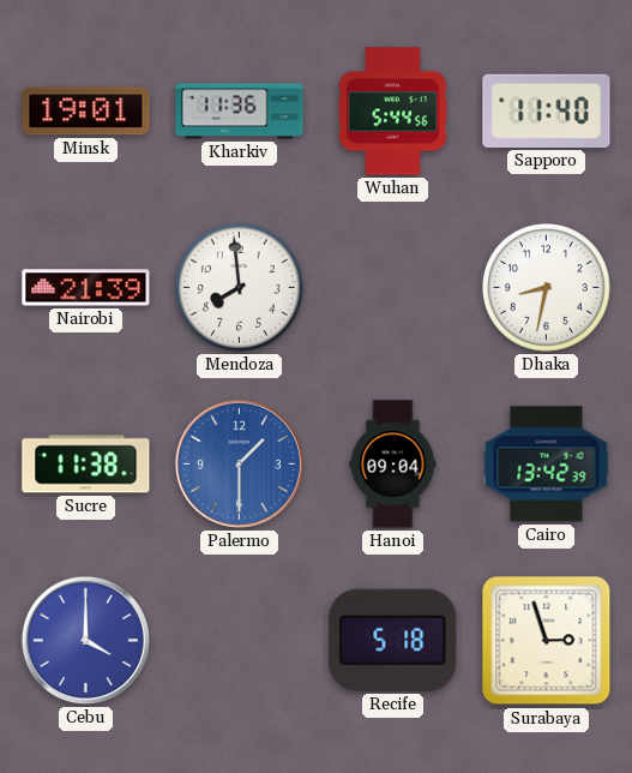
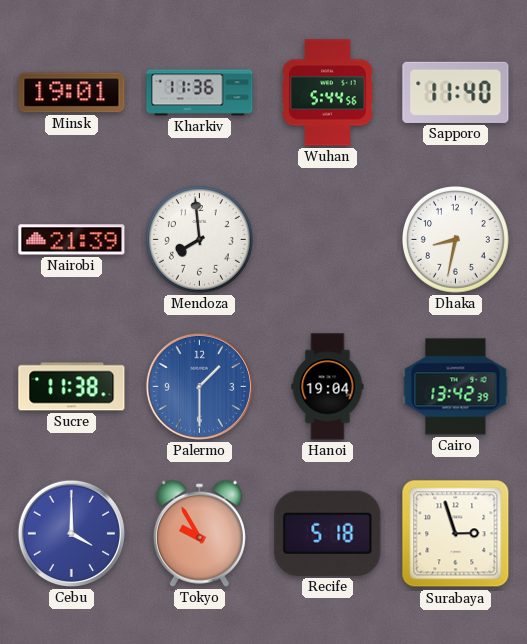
Hanoi: 09:04 -> 19:04
Tokyo: none -> 9:55
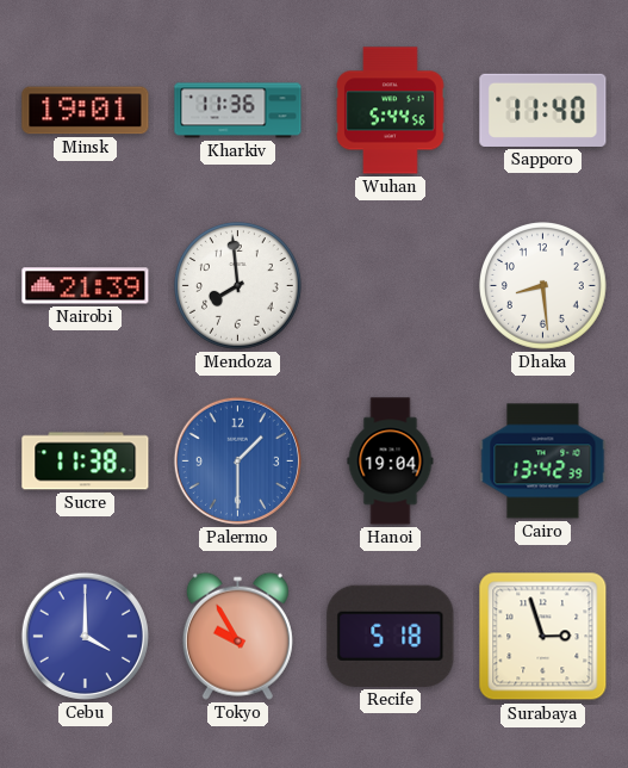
Dhaka: 8:32 -> 8:29
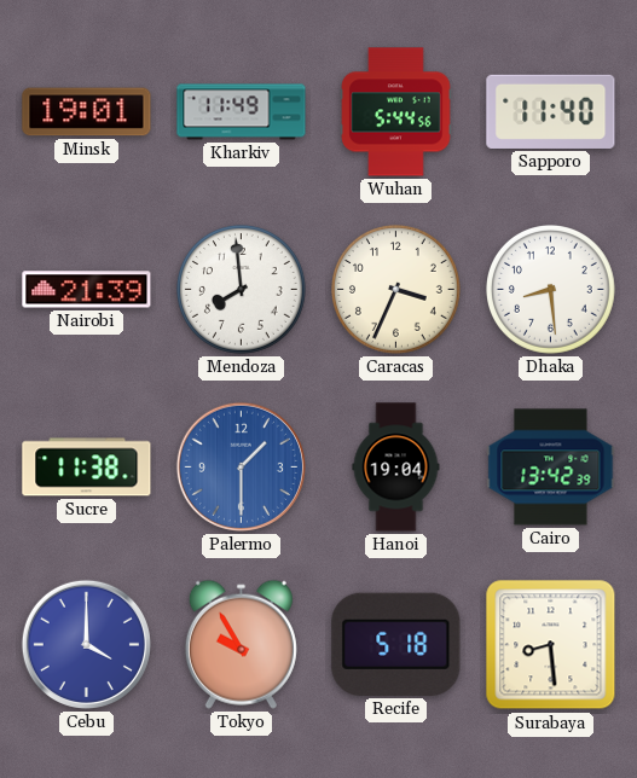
Kharkiv: 11:36 -> 11:49
Caracas: none -> 3:34
Surabaya: 2:57 -> 8:29
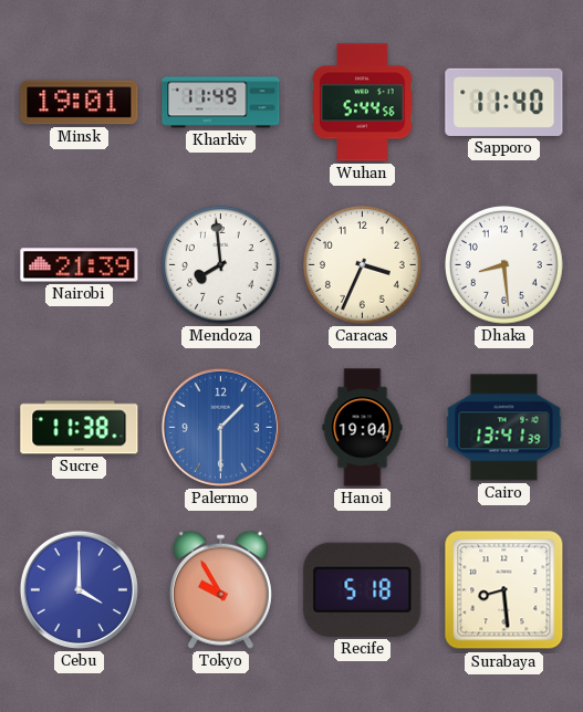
Cairo: 13:42 -> 13:41
